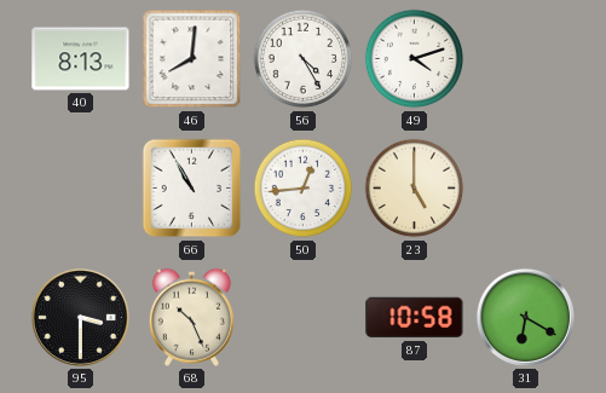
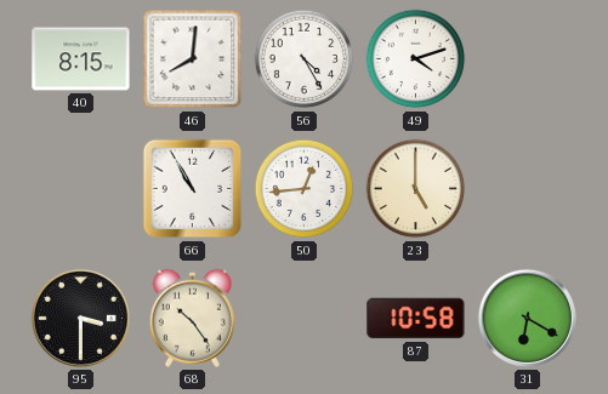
40: 8:13 -> 8:15
68: 10:26 -> 10:24
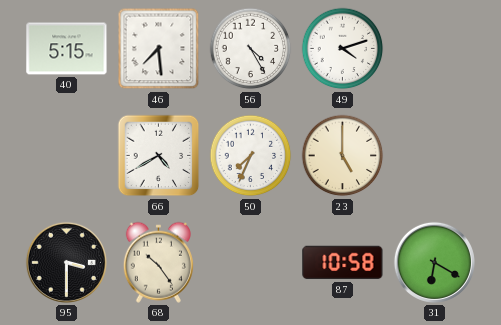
40: 8:15 -> 5:15
46: 8:01 -> 7:29
66: 10:55 -> 4:40
50: 12:44 -> 7:34
